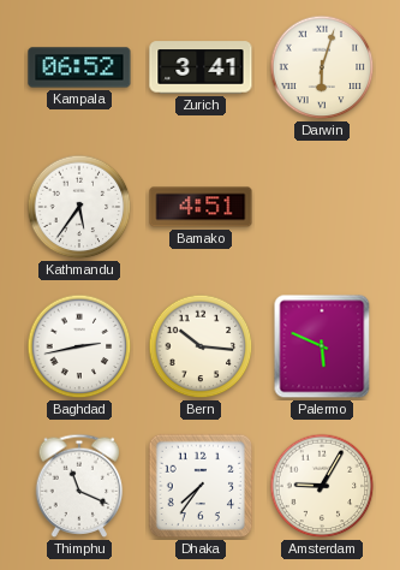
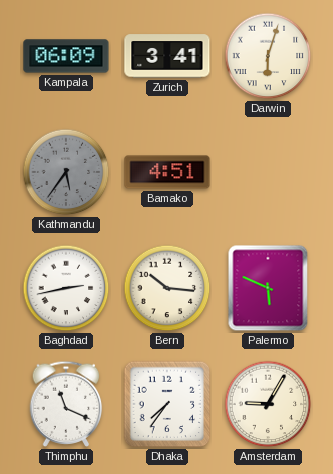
Kampala: 06:52 -> 06:09
Kathmandu dial: white -> grey
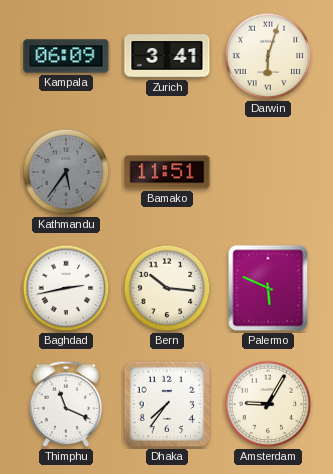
Bamako: 4:51 -> 11:51
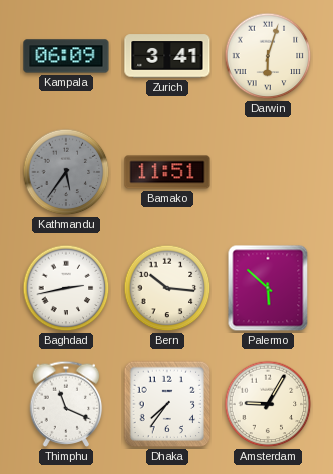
Palermo: 5:49 -> 5:52
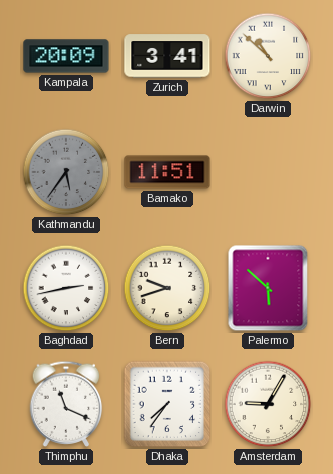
Kampala: 06:09 -> 20:09
Darwin: 6:03 -> 10:52
Bern: 10:16 -> 9:42
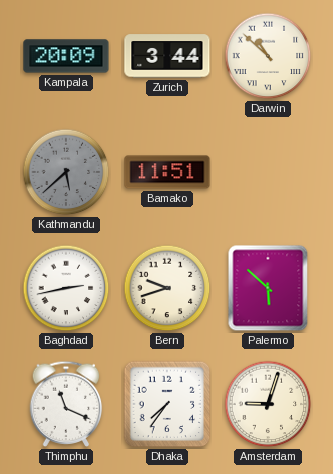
Zurich: 3:41 -> 3:44
Kathmandu: 5:36 -> 5:38
Amsterdam: 9:05 -> 9:03
